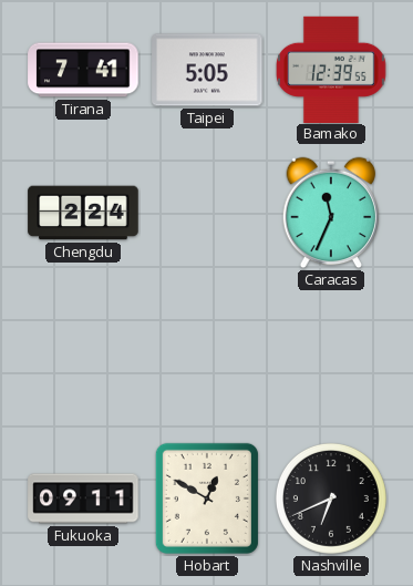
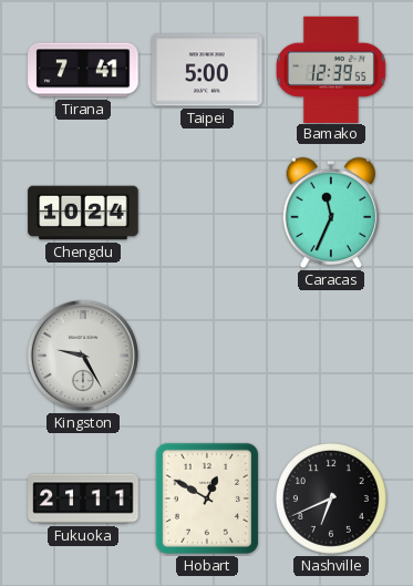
Taipei: 5:05 -> 5:00
Chengdu: 2:24 -> 10:24
Kingston: none -> 9:25
Fukuoka: 09:11 -> 21:11
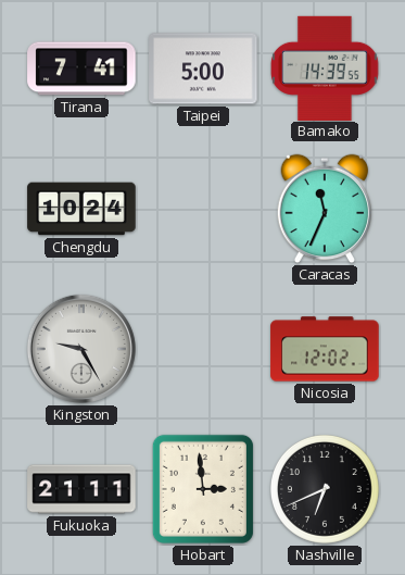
Bamako: 12:39 -> 14:39
Nicosia: none -> 12:02
Hobart: 12:50 -> 2:59
